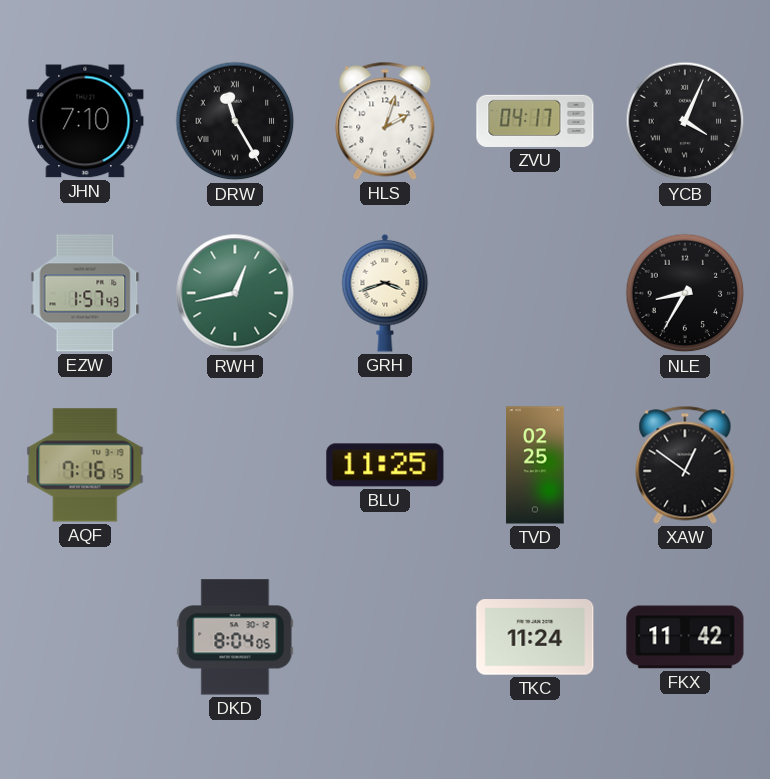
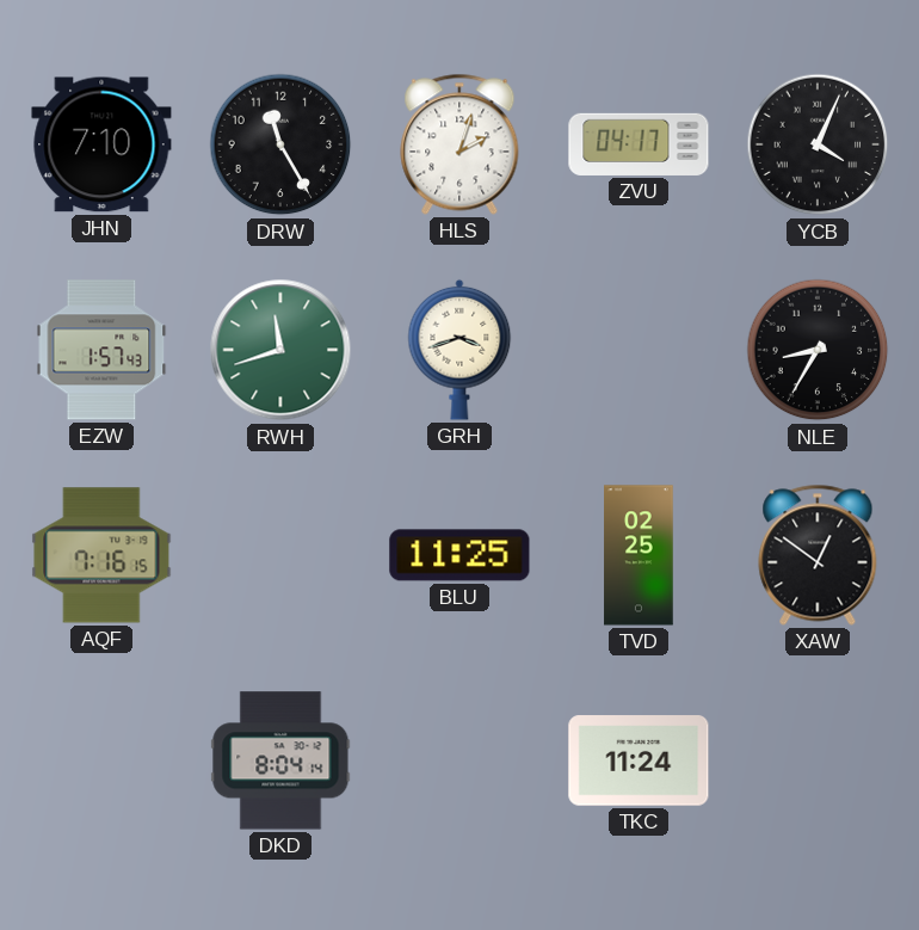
DRW numerals: Roman -> Arabic
RWH: 12:43 -> 11:42
DKD: 8:04:05 -> 8:04:14
FKX: 11:42 -> none
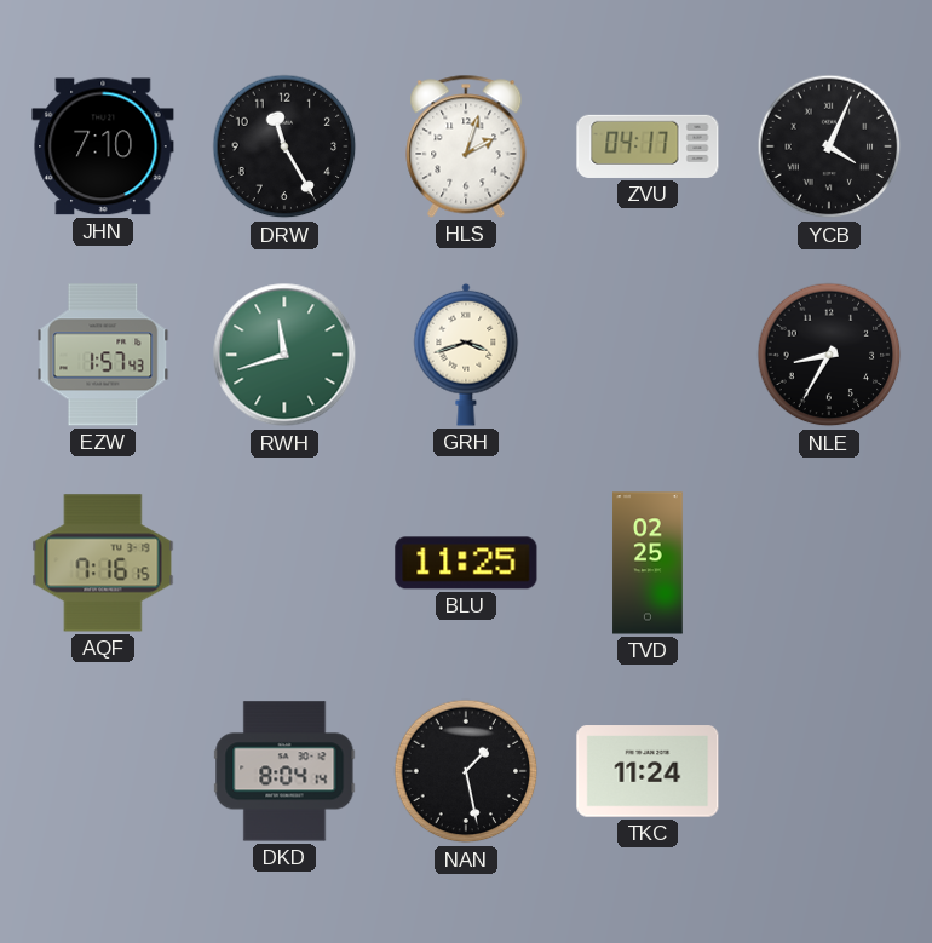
XAW: 12:51 -> none
NAN: none -> 1:28
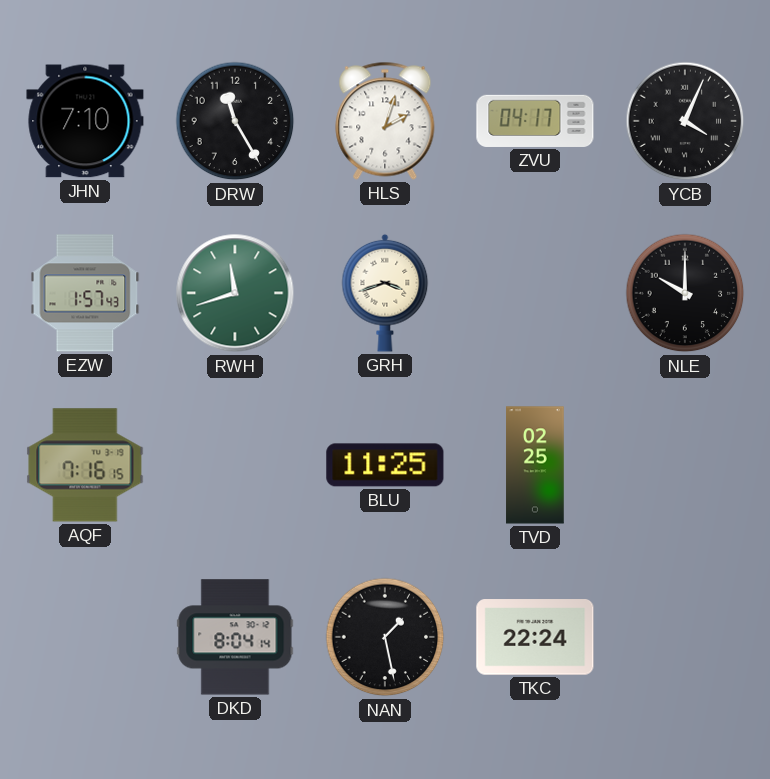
NLE: 8:35 -> 10:00
TKC: 11:24 -> 22:24
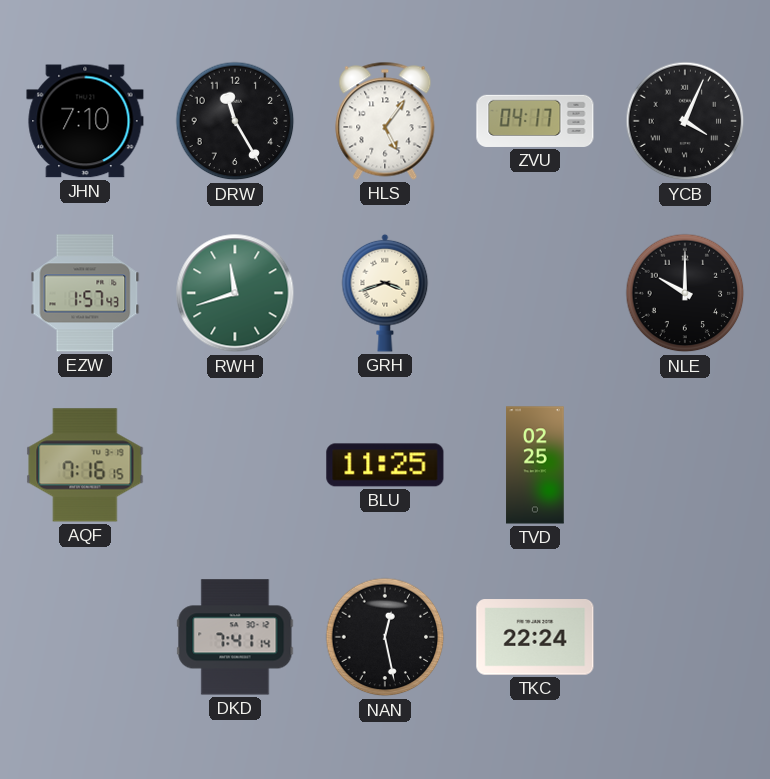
HLS: 2:03 -> 5:06
DKD: 8:04 -> 7:41
NAN: 1:28 -> 12:28
